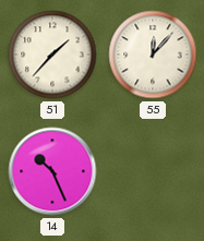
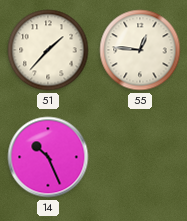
55: 12:07 -> 12:46
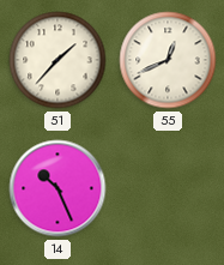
55: 12:46 -> 12:41
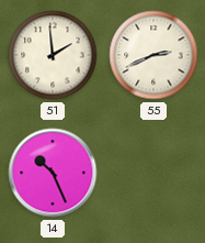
51: 1:37 -> 1:59
55: 12:41 -> 2:41
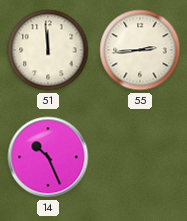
51: 1:59 -> 11:59
55: 2:41 -> 2:44
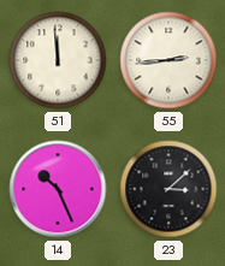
23: none -> 3:08
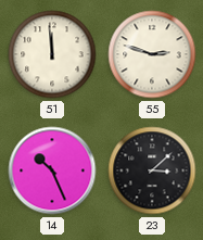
55: 2:44 -> 2:48
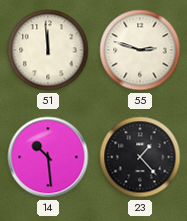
14: 10:26 -> 10:29
23: 3:08 -> 1:23
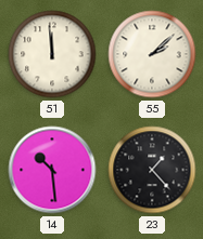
55: 2:48 -> 2:08
